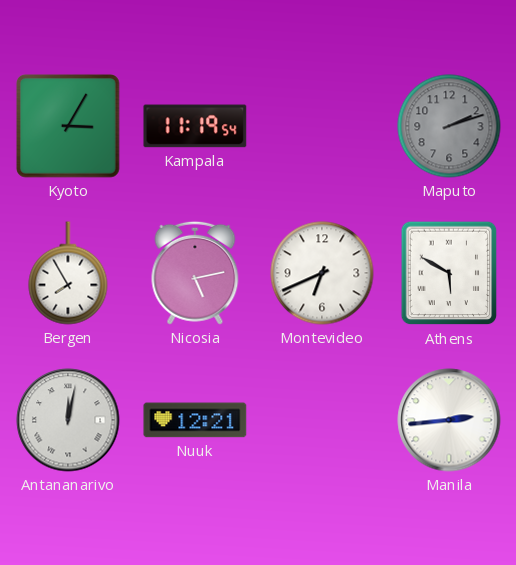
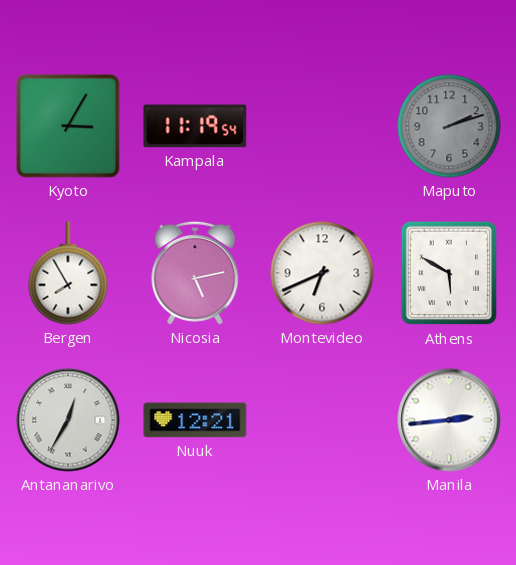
Antananarivo: 12:02 -> 12:35
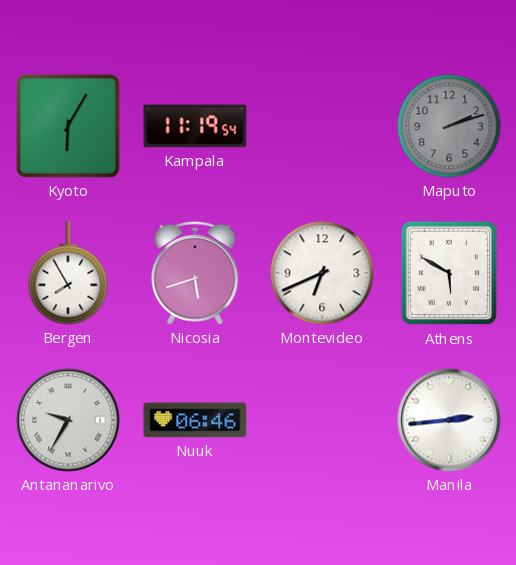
Kyoto: 3:05 -> 6:05
Nicosia: 5:13 -> 5:42
Antananarivo: 12:35 -> 9:35
Nuuk: 12:21 -> 06:46
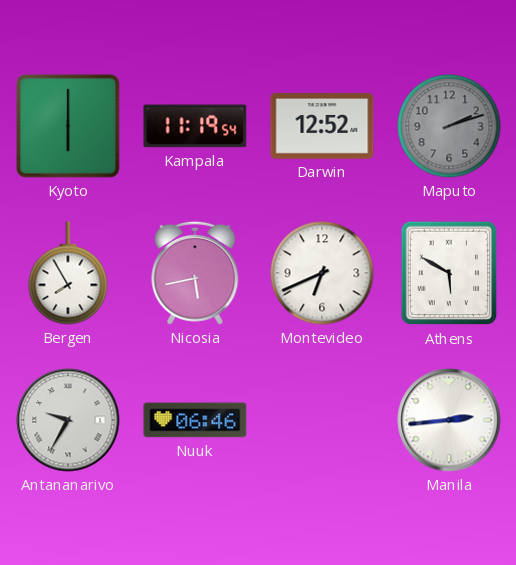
Kyoto: 6:05 -> 6:00
Darwin: none -> 12:52
Nicosia: 5:42 -> 5:43
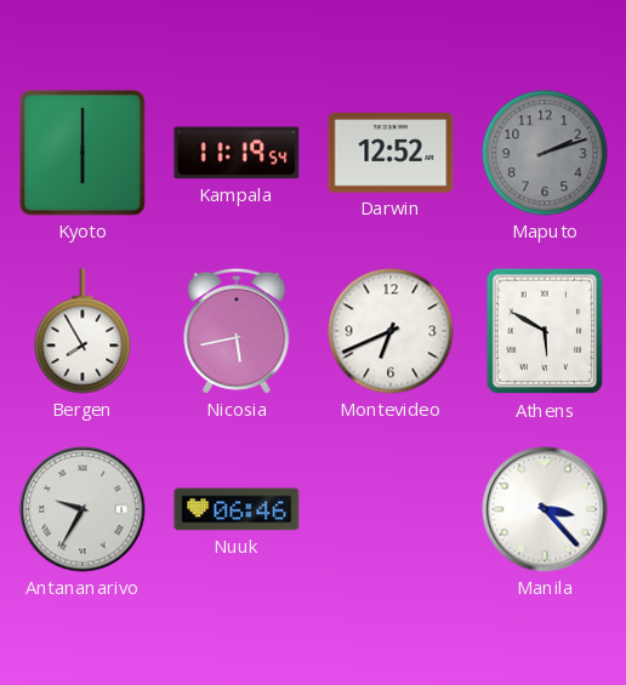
Manila: 2:44 -> 3:23
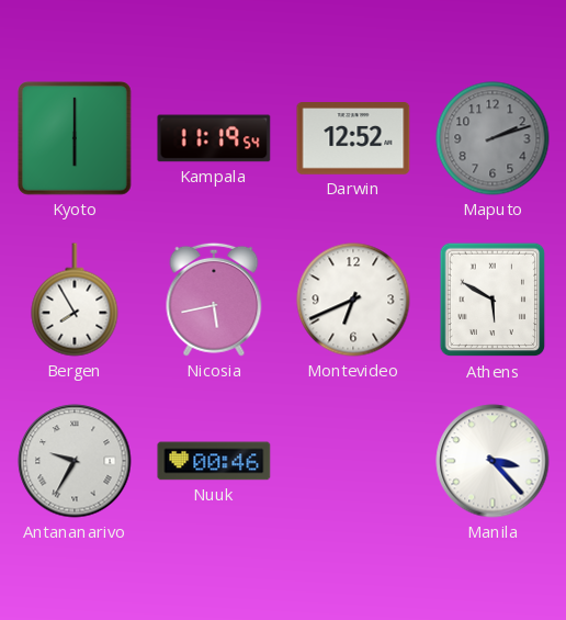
Nuuk: 06:46 -> 00:46
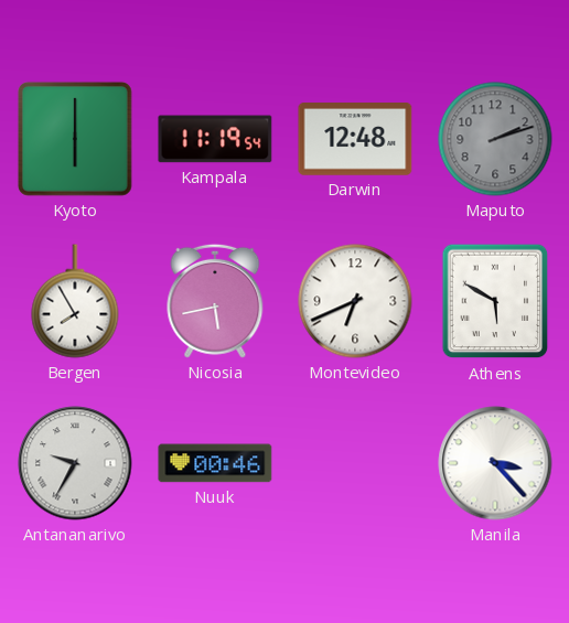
Darwin: 12:52 -> 12:48
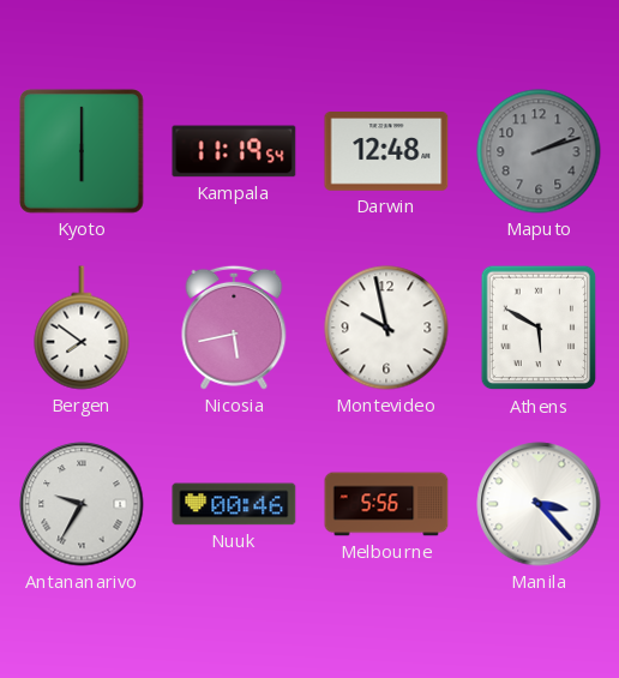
Bergen: 7:55 -> 7:51
Montevideo: 6:41 -> 9:58
Melbourne: none -> 5:56
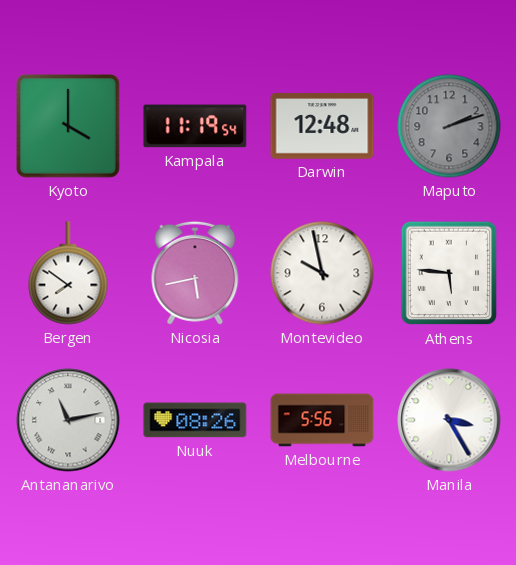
Kyoto: 6:00 -> 4:00
Athens: 5:50 -> 5:46
Antananarivo: 9:35 -> 11:13
Nuuk: 00:46 -> 08:26
Manila: 3:23 -> 3:25
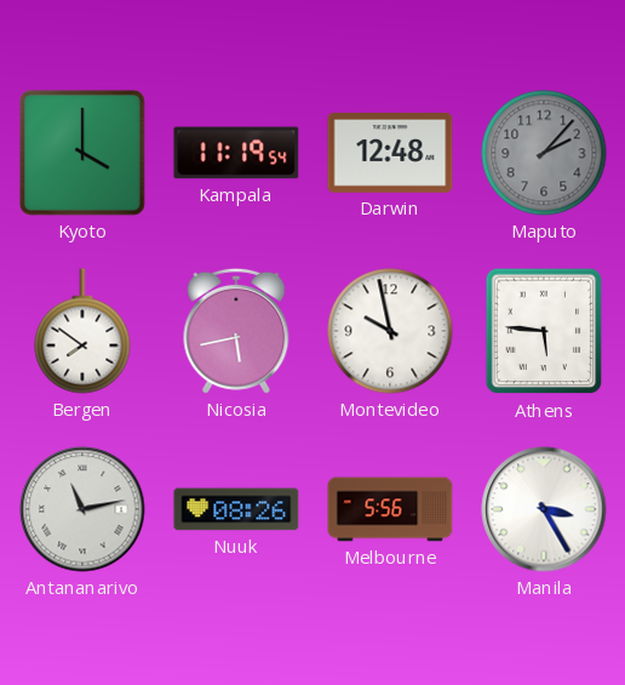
Maputo: 2:12 -> 2:07
